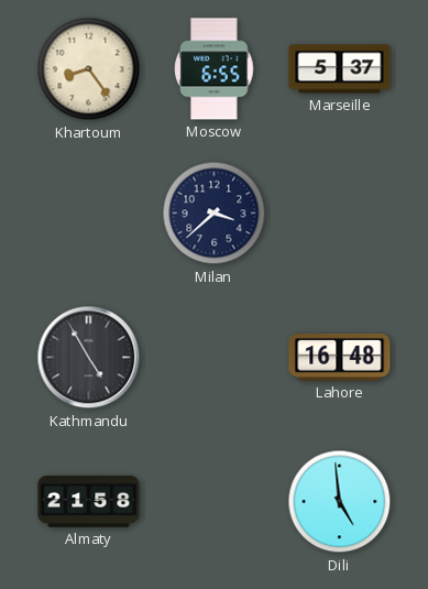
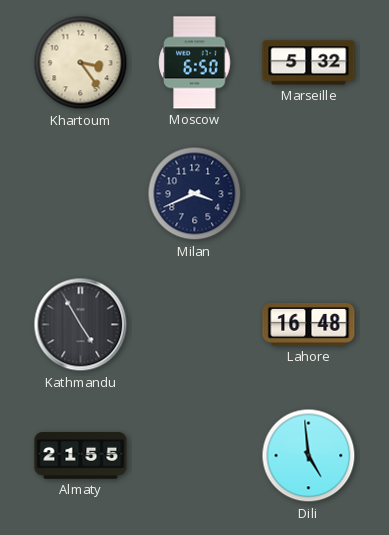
Khartoum: 8:24 -> 3:24
Moscow: 6:55 -> 6:50
Marseille: 5:37 -> 5:32
Milan: 3:38 -> 3:41
Almaty: 21:58 -> 21:55
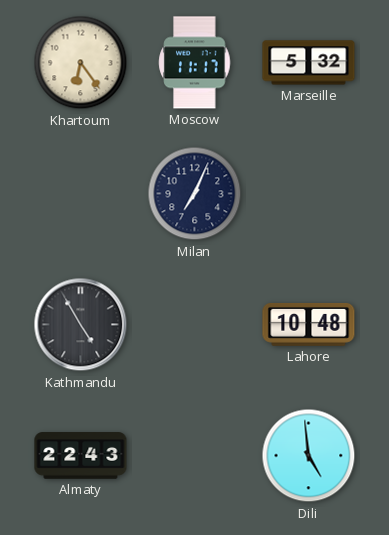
Khartoum: 3:24 -> 6:24
Moscow: 6:50 -> 11:17
Milan: 3:41 -> 7:04
Lahore: 16:48 -> 10:48
Almaty: 21:55 -> 22:43
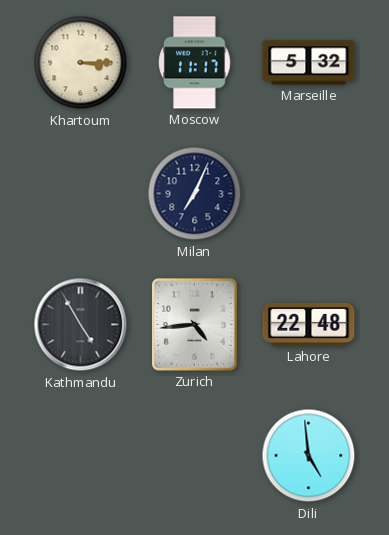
Khartoum: 6:24 -> 3:15
Zurich: none -> 4:44
Lahore: 10:48 -> 22:48
Almaty: 22:43 -> none
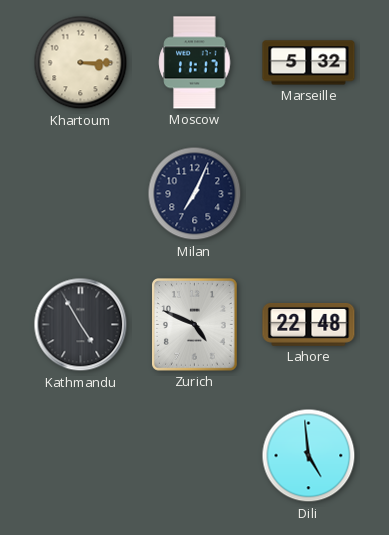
Zurich: 4:44 -> 4:49
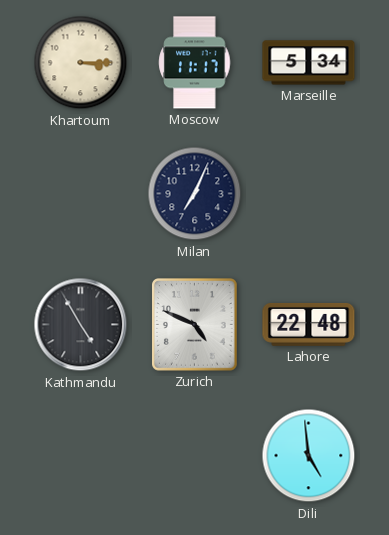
Marseille: 5:32 -> 5:34
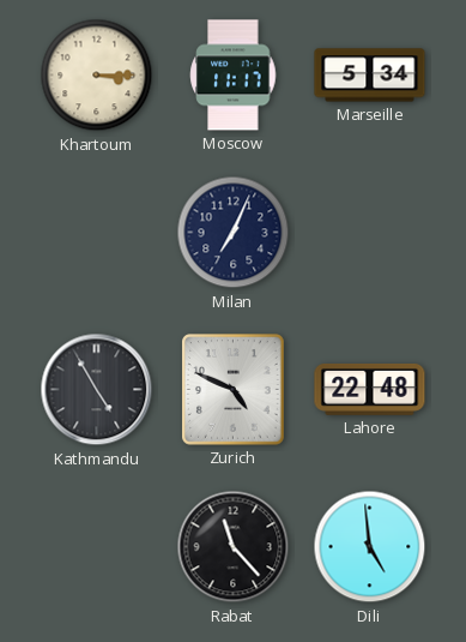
Rabat: none -> 11:23
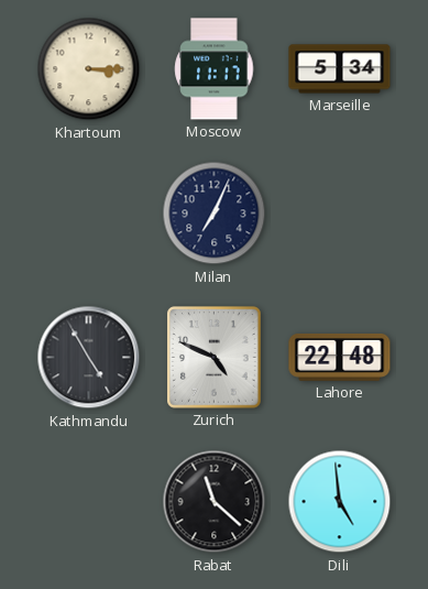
Rabat: 11:23 -> 11:22
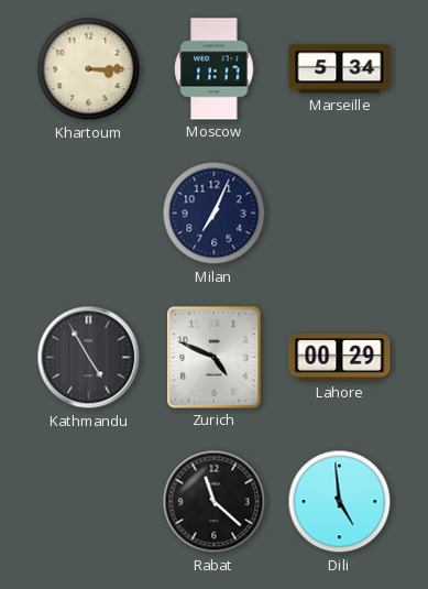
Lahore: 22:48 -> 00:29
